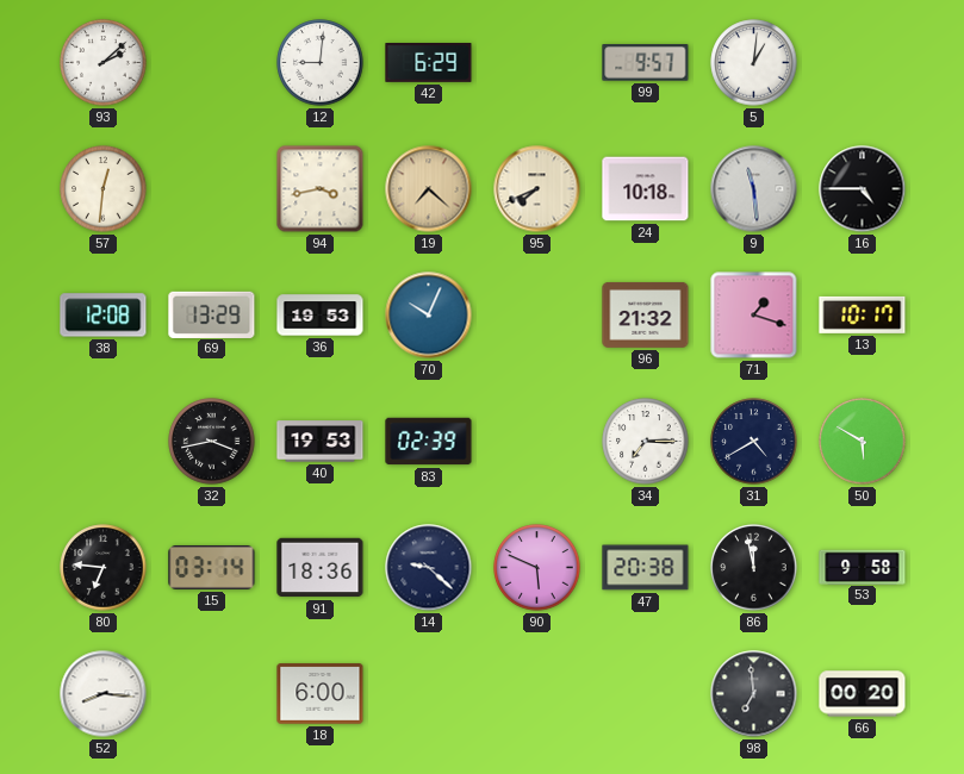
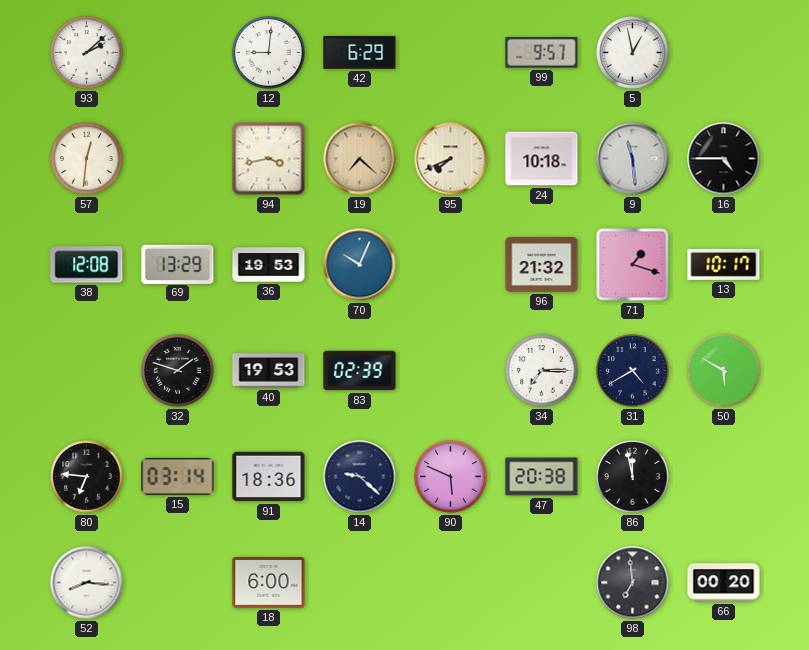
5: 1:01 -> 12:58
32: 3:43 -> 1:48
53: 9:58 -> none
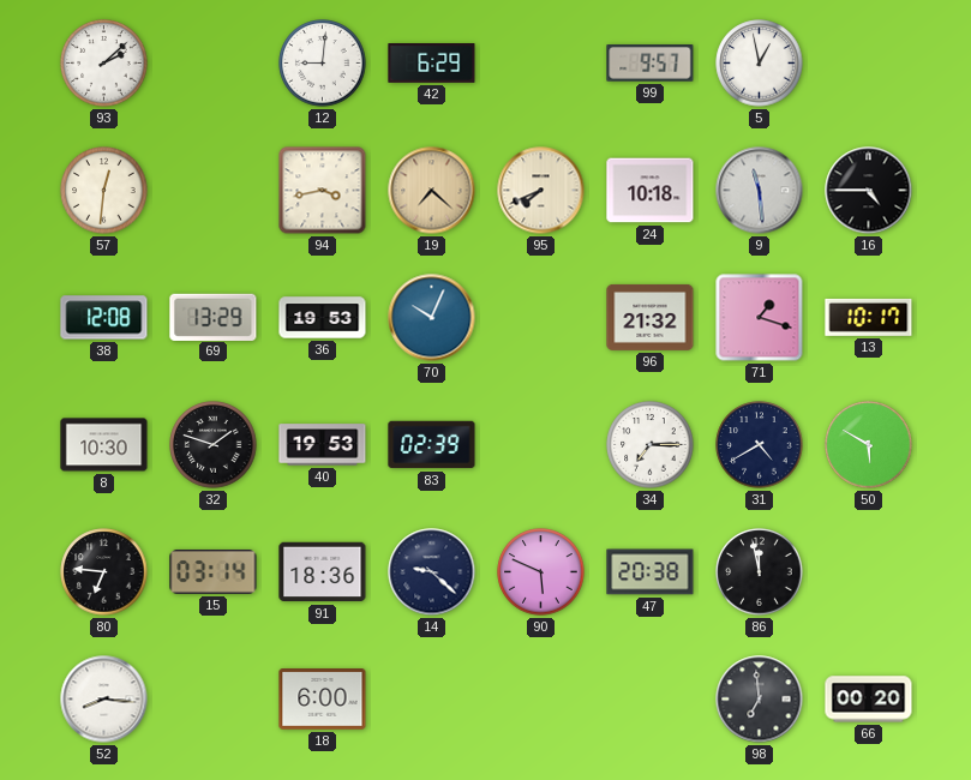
8: none -> 10:30
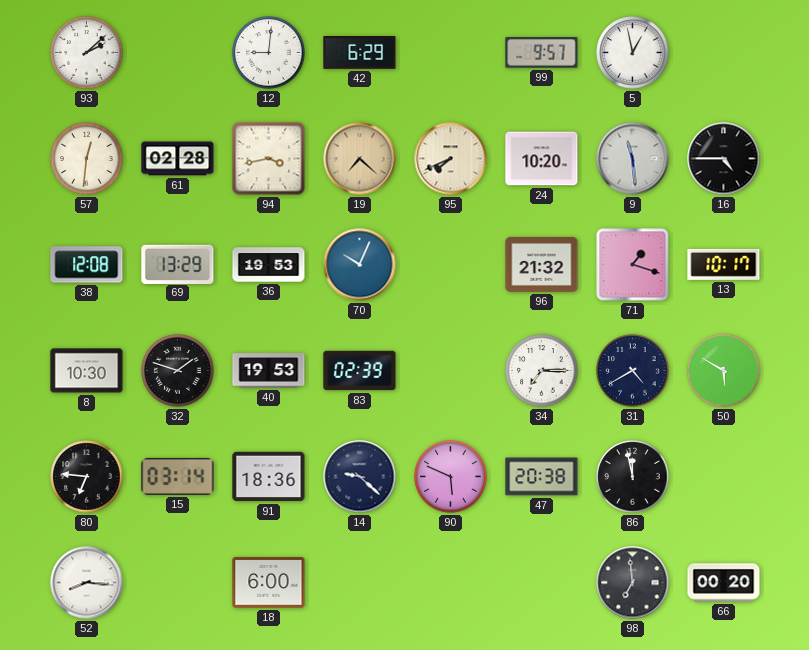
61: none -> 02:28
24: 10:18 -> 10:20
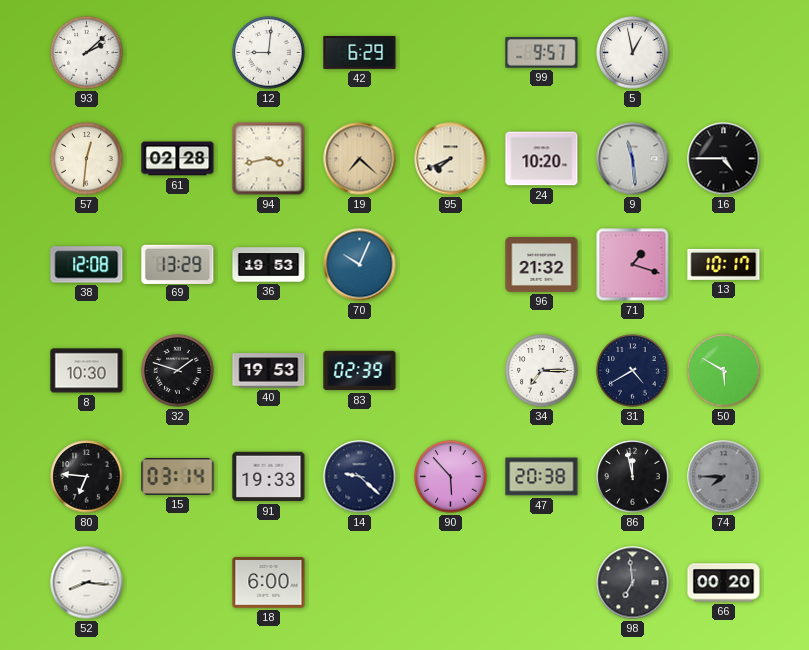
91: 18:36 -> 19:33
90: 5:49 -> 5:53
74: none -> 7:45
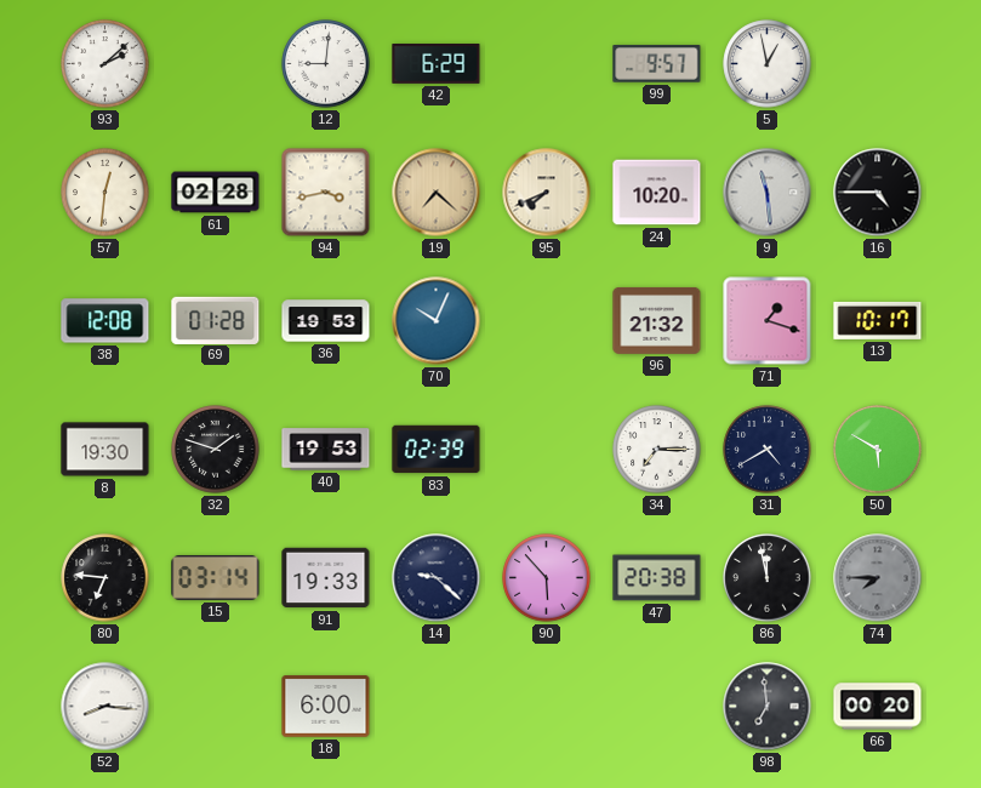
69: 13:29 -> 01:28
8: 10:30 -> 19:30
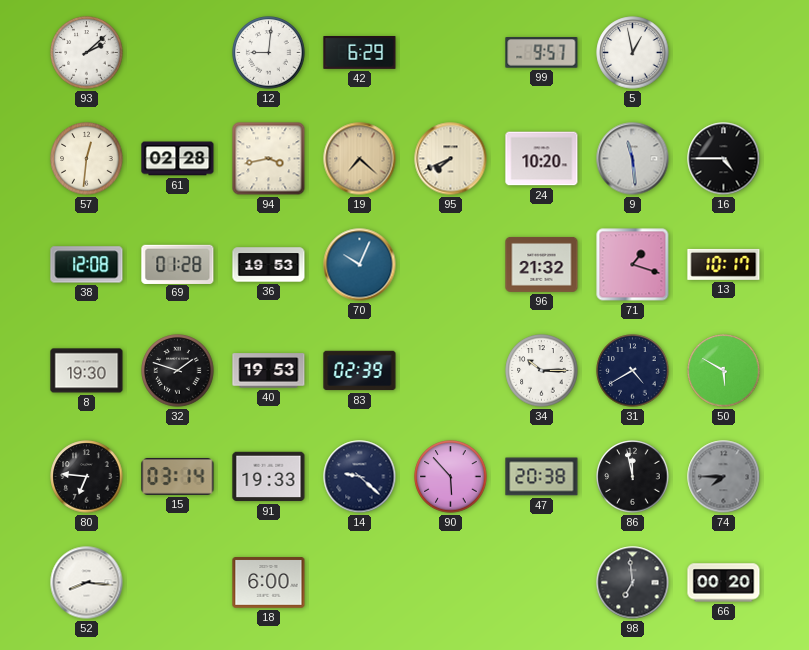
34: 7:15 -> 10:15
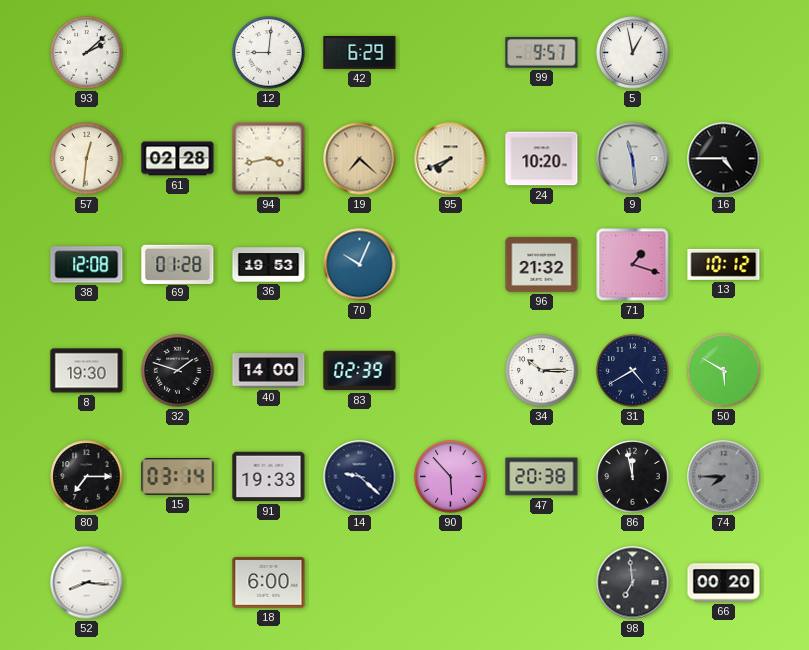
13: 10:17 -> 10:12
40: 19:53 -> 14:00
80: 6:46 -> 7:15
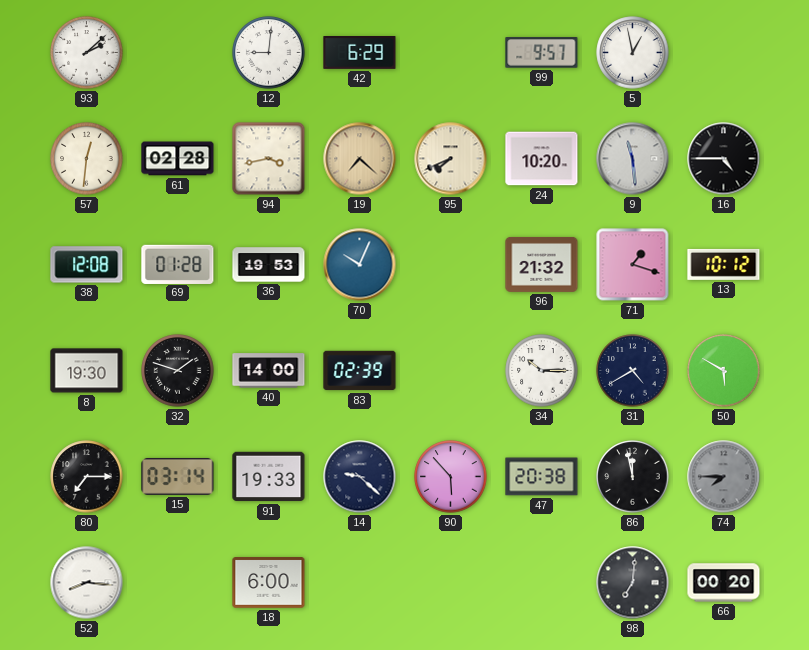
98: 6:59 -> 7:01
